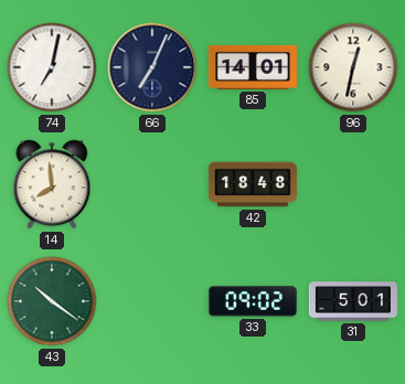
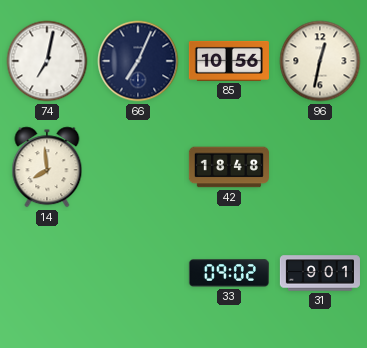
85: 14:01 -> 10:56
43: 10:21 -> none
31: 5:01 -> 9:01
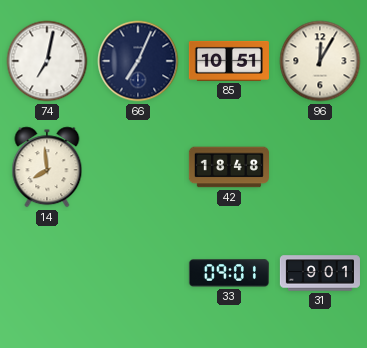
85: 10:56 -> 10:51
96: 12:32 -> 12:05
33: 09:02 -> 09:01
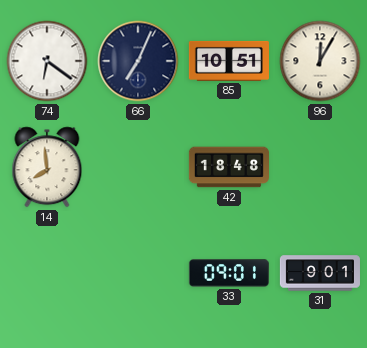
74: 7:02 -> 6:21
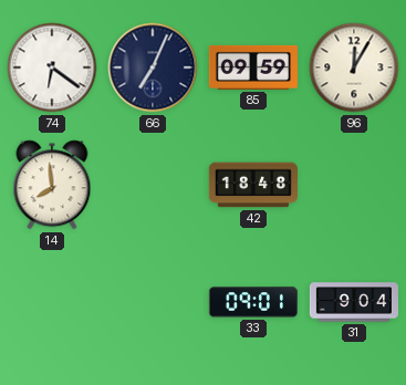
85: 10:51 -> 09:59
31: 9:01 -> 9:04
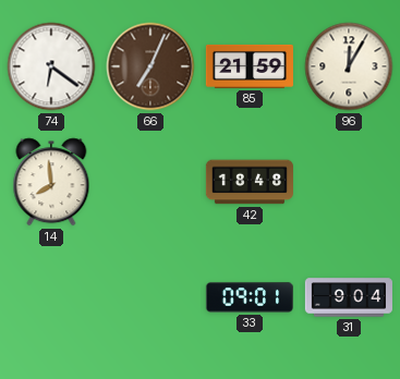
66 dial: navy -> brown
85: 09:59 -> 21:59
